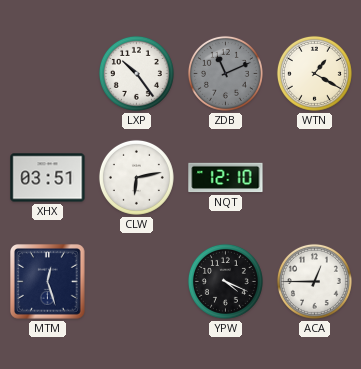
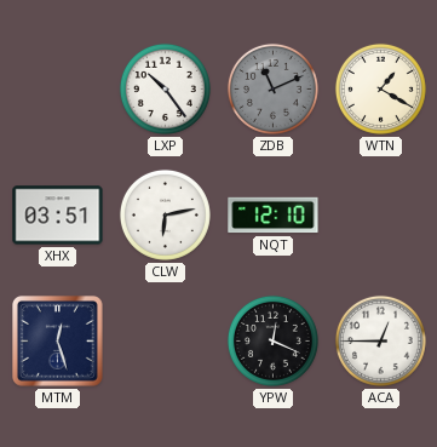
YPW: 4:19 -> 12:19
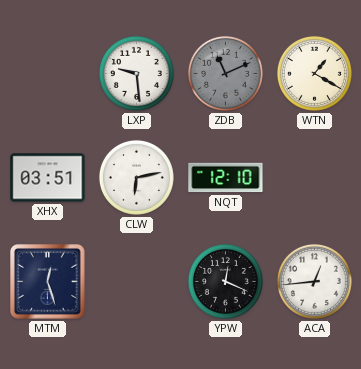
LXP: 10:24 -> 9:29
ACA: 12:45 -> 12:44
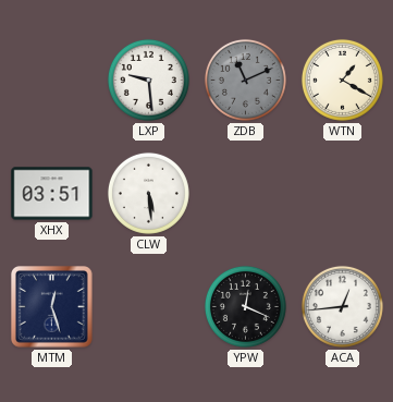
CLW: 6:13 -> 5:29
NQT: 12:10 -> none
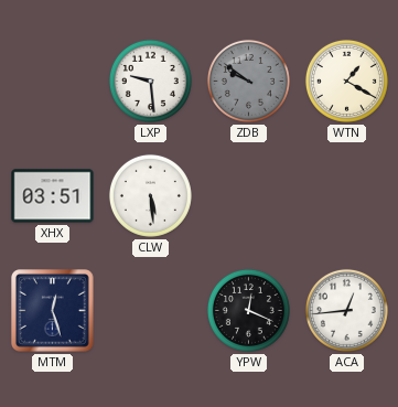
ZDB: 11:11 -> 9:51
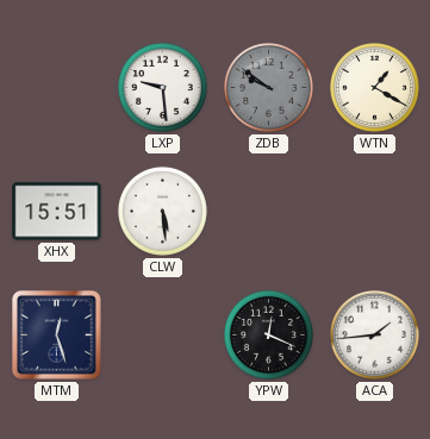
XHX: 03:51 -> 15:51
ACA: 12:44 -> 1:44
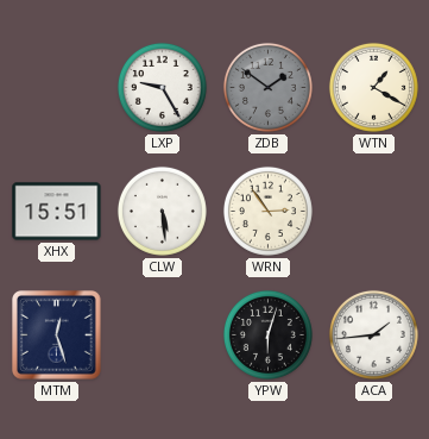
LXP: 9:29 -> 9:25
ZDB: 9:51 -> 1:51
WRN: none -> 2:54
YPW: 12:19 -> 6:03
